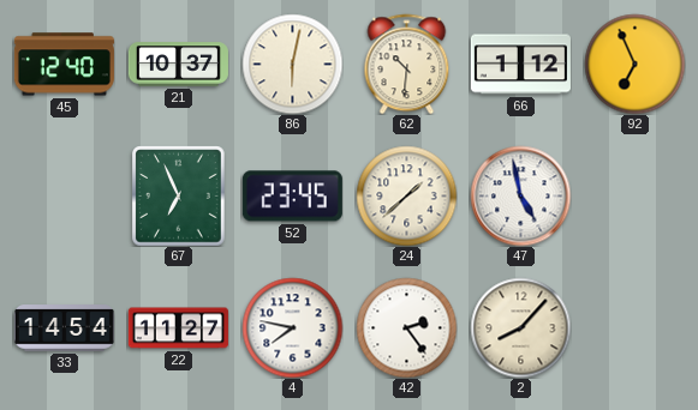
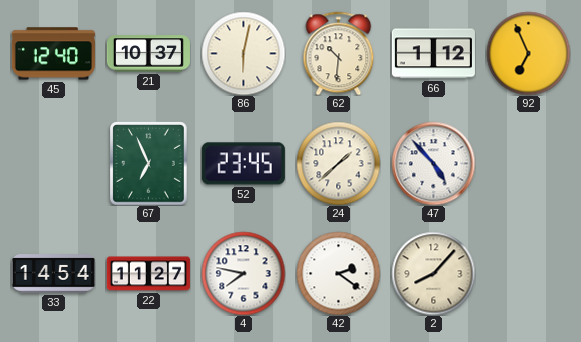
47: 4:58 -> 4:53
42: 2:24 -> 2:21
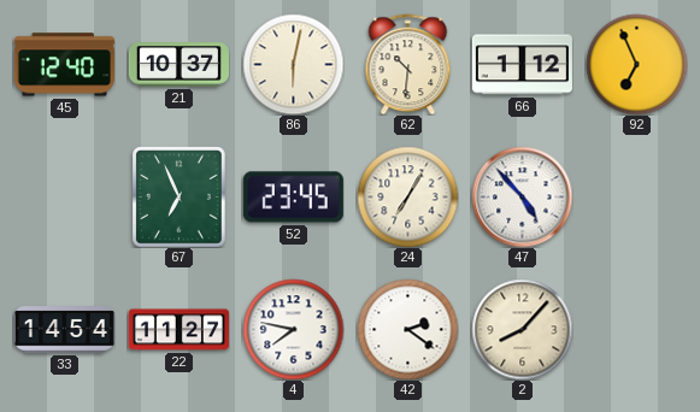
24: 1:38 -> 7:05
